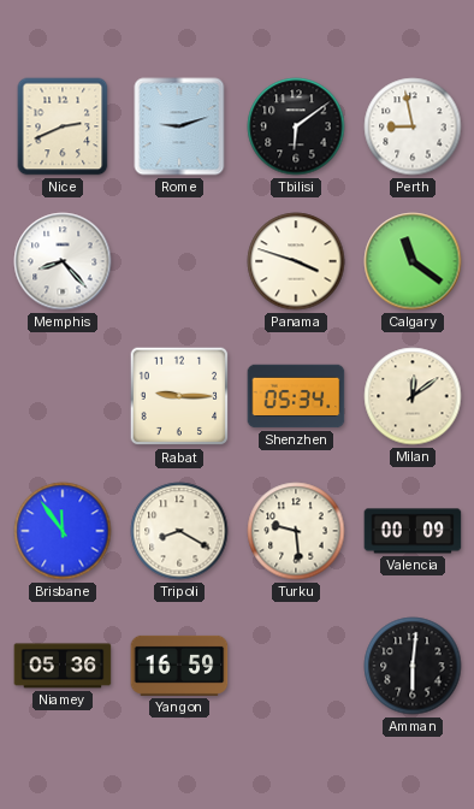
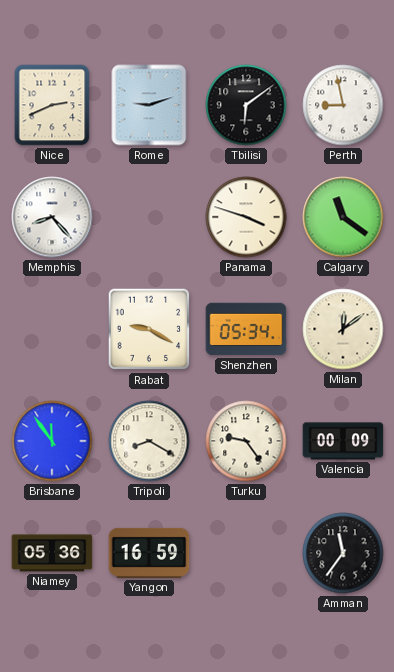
Rabat: 9:15 -> 9:20
Turku: 9:29 -> 9:24
Amman: 6:01 -> 11:36
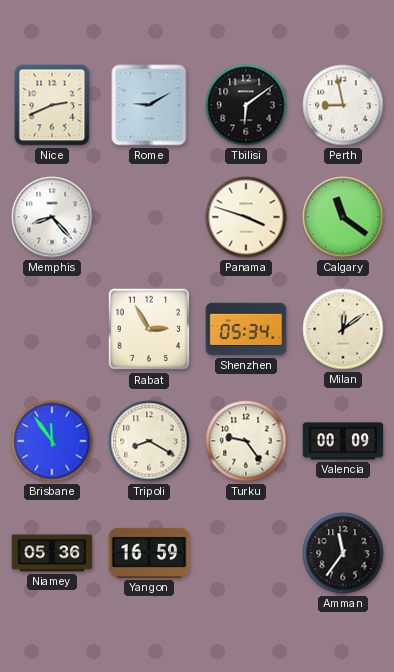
Rome: 9:12 -> 9:10
Rabat: 9:20 -> 2:55
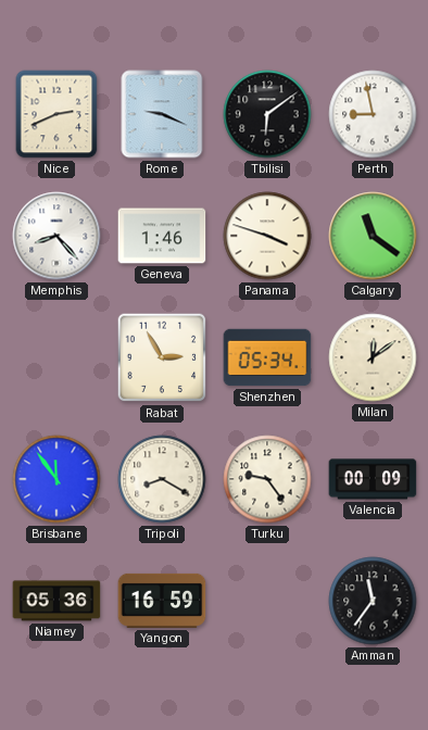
Rome: 9:10 -> 9:19
Geneva: none -> 1:46
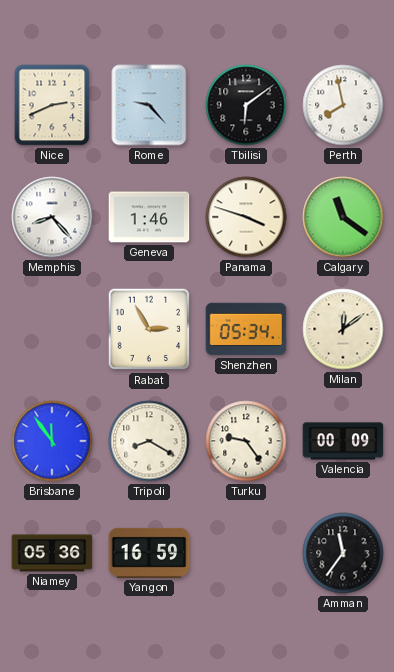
Rome: 9:19 -> 9:23
Perth: 8:58 -> 7:58
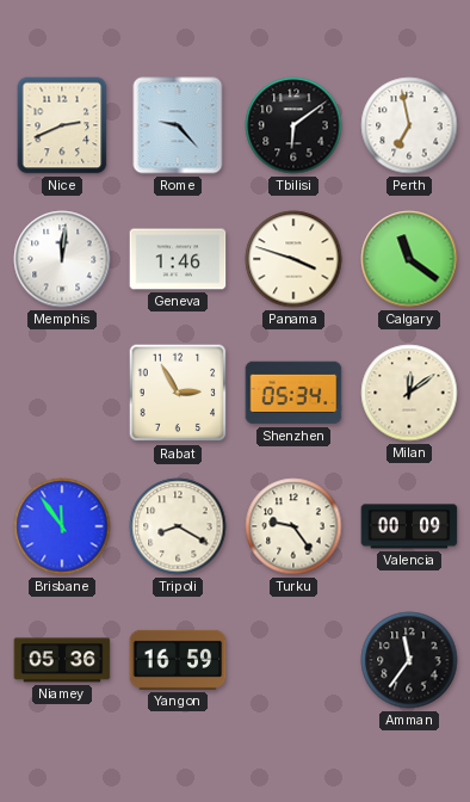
Perth: 7:58 -> 6:58
Memphis: 8:23 -> 12:01
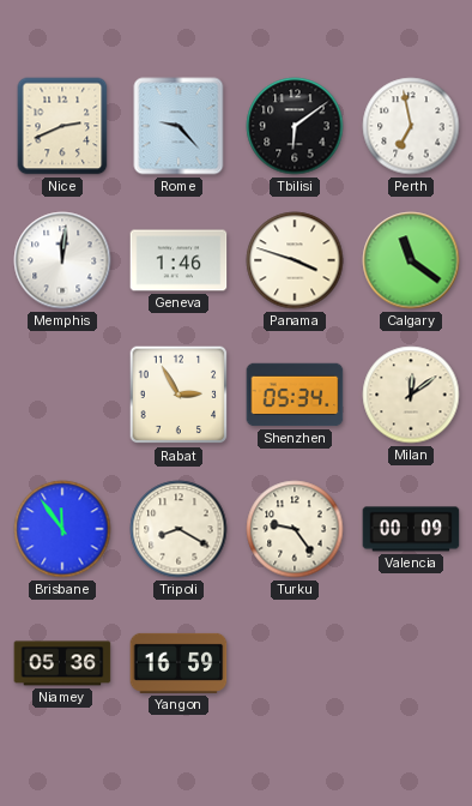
Amman: 11:36 -> none
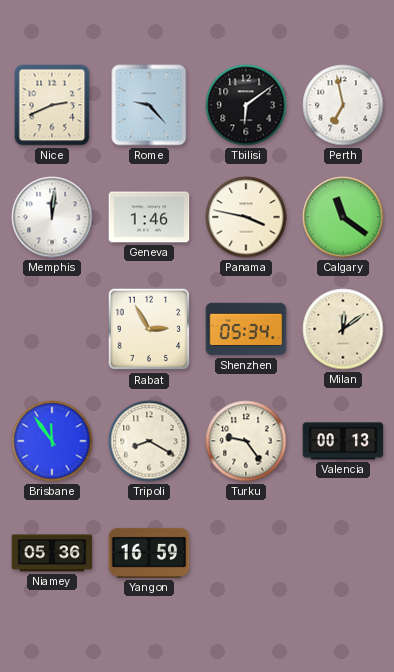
Panama: 3:48 -> 3:47
Valencia: 00:09 -> 00:13
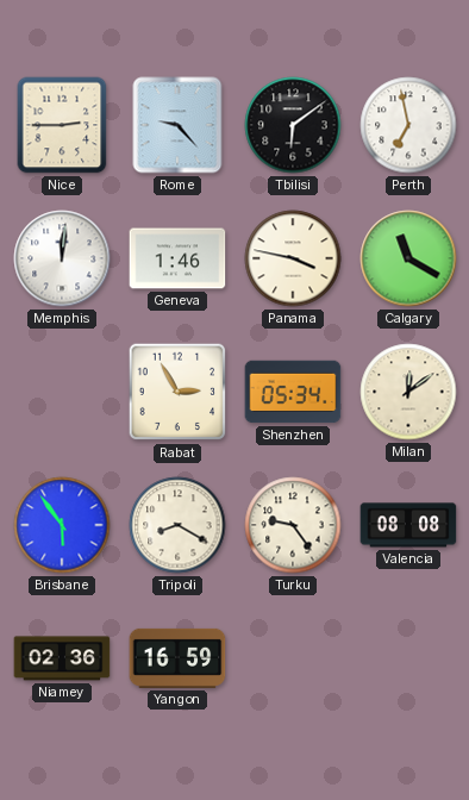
Nice: 2:41 -> 2:45
Calgary: 11:21 -> 11:20
Brisbane: 11:54 -> 5:54
Valencia: 00:13 -> 08:08
Niamey: 05:36 -> 02:36
